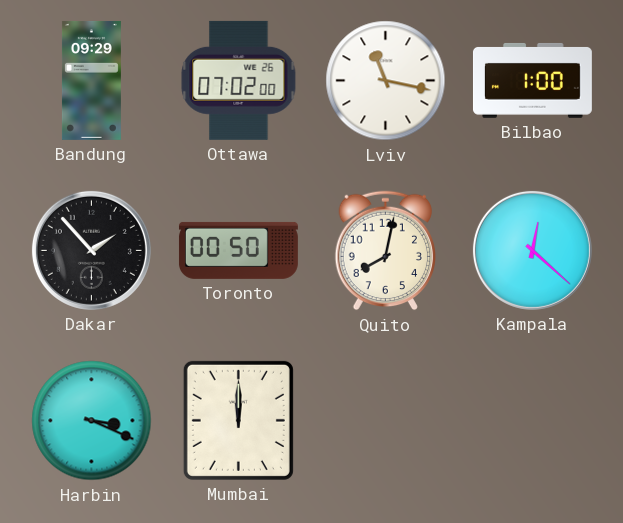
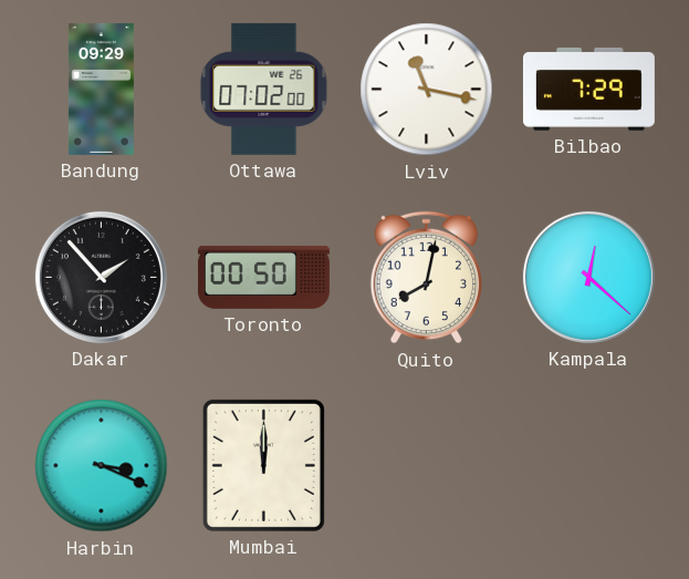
Bilbao: 1:00 -> 7:29
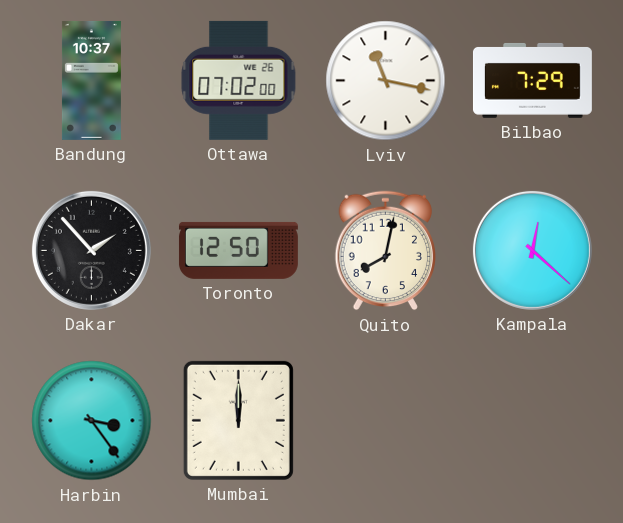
Bandung: 09:29 -> 10:37
Toronto: 00:50 -> 12:50
Harbin: 3:19 -> 3:24
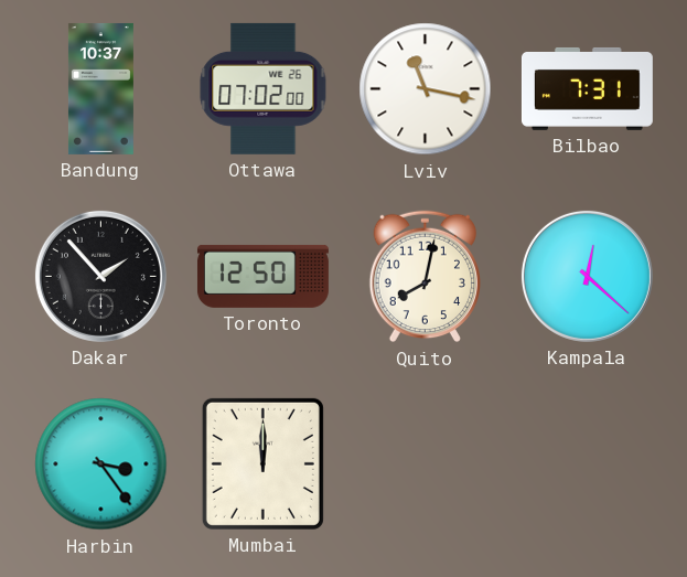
Bilbao: 7:29 -> 7:31
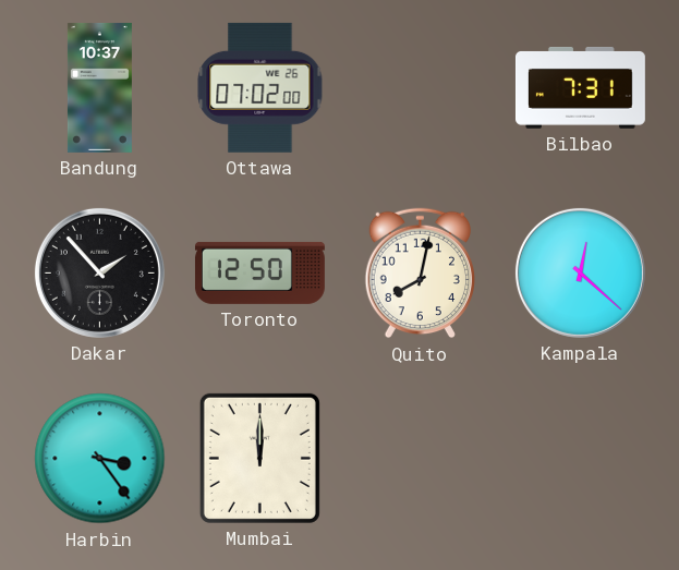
Lviv: 11:17 -> none
